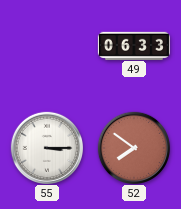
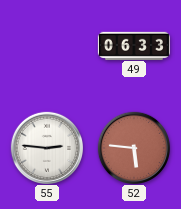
55: 3:15 -> 2:46
52: 7:51 -> 5:46
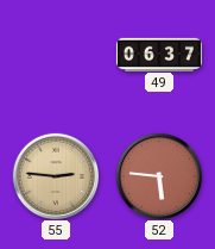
49: 06:33 -> 06:37
55 dial: white -> champagne
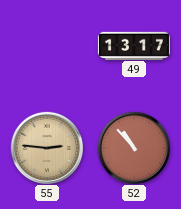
49: 06:37 -> 13:17
52: 5:46 -> 10:53
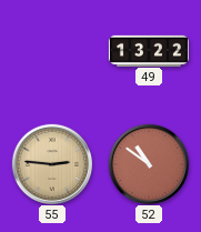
49: 13:17 -> 13:22
52: 10:53 -> 10:51
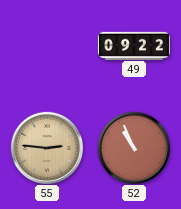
49: 13:22 -> 09:22
52: 10:51 -> 10:56
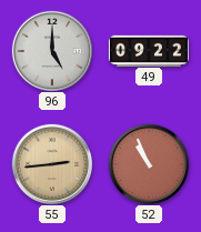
96: none -> 5:00
55: 2:46 -> 2:44
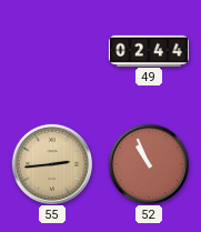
96: 5:00 -> none
49: 09:22 -> 02:44
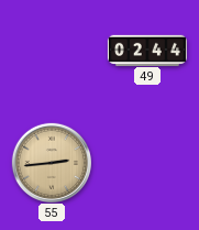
52: 10:56 -> none
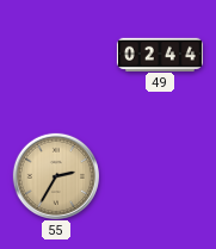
55: 2:44 -> 2:35
